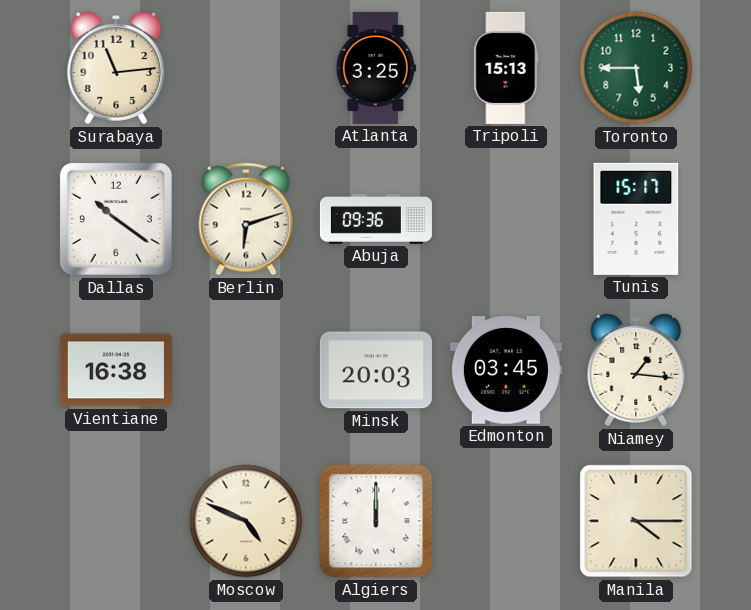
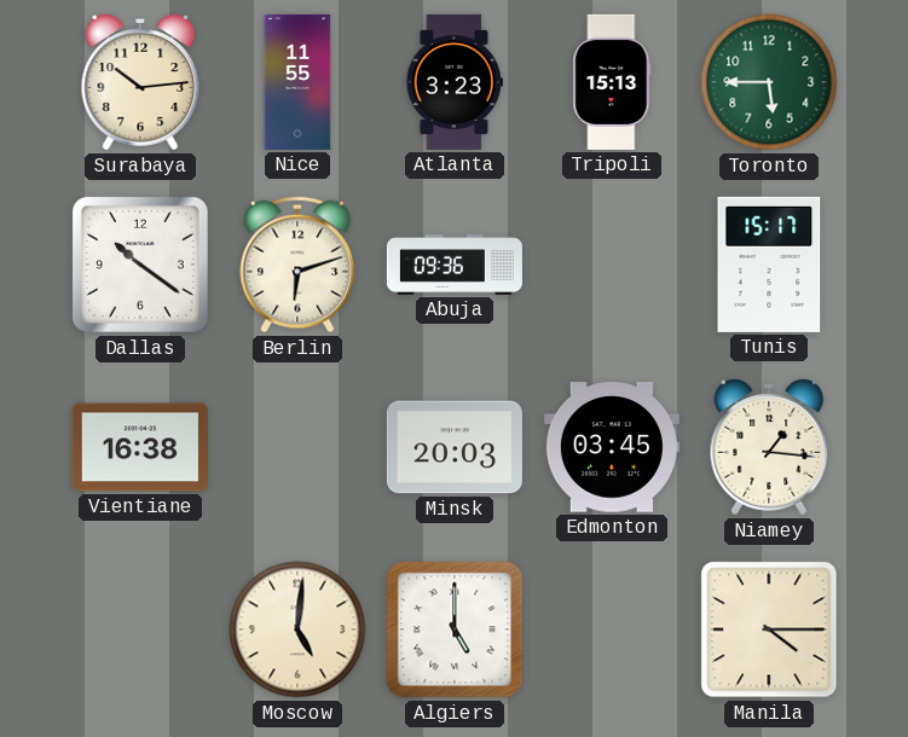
Surabaya: 11:14 -> 10:14
Nice: none -> 11:55
Atlanta: 3:25 -> 3:23
Moscow: 4:49 -> 5:01
Algiers: 12:00 -> 5:00
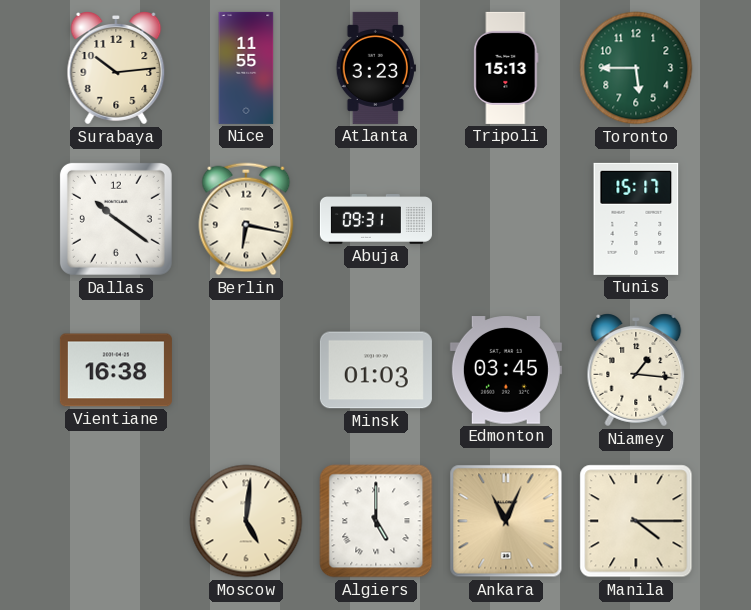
Berlin: 6:12 -> 6:17
Abuja: 09:36 -> 09:31
Minsk: 20:03 -> 01:03
Ankara: none -> 11:04
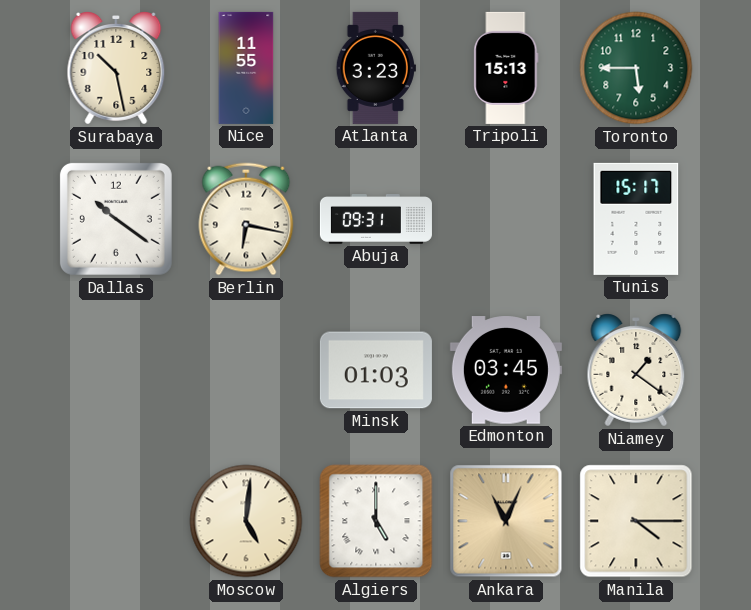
Surabaya: 10:14 -> 10:28
Vientiane: 16:38 -> none
Niamey: 1:16 -> 1:21
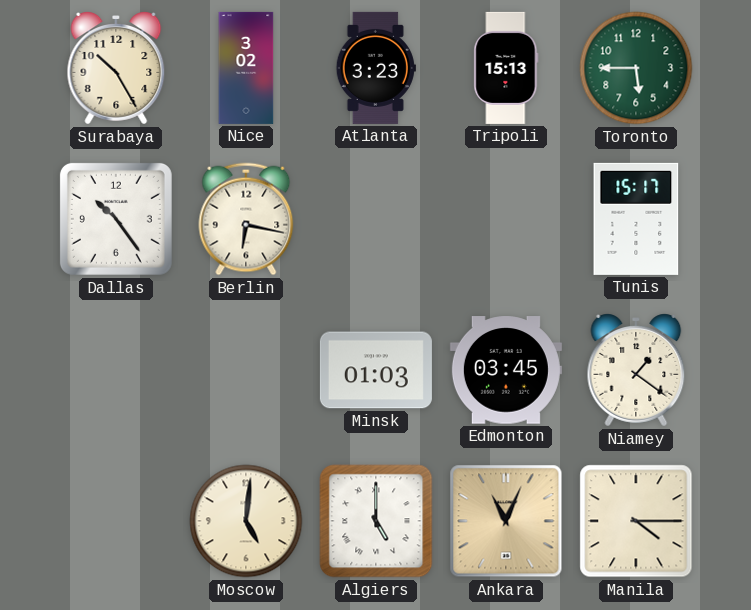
Surabaya: 10:28 -> 10:25
Nice: 11:55 -> 3:02
Dallas: 10:21 -> 10:24
Abuja: 09:31 -> none
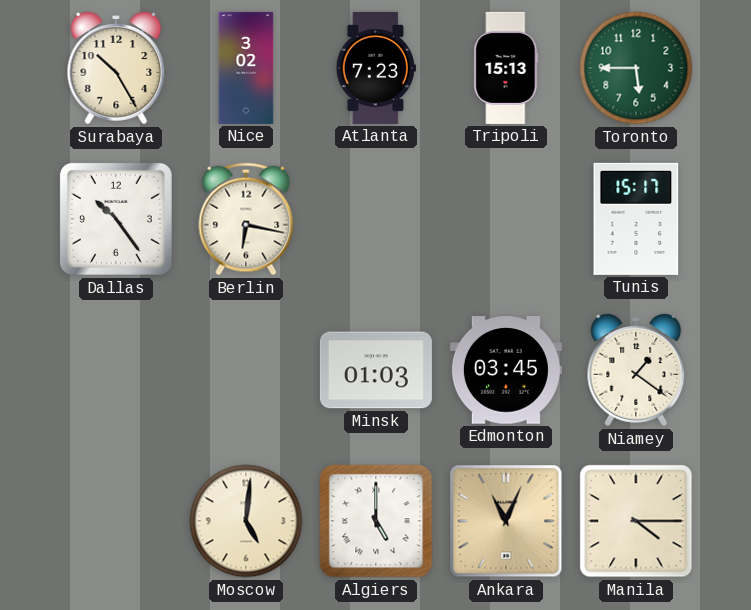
Atlanta: 3:23 -> 7:23
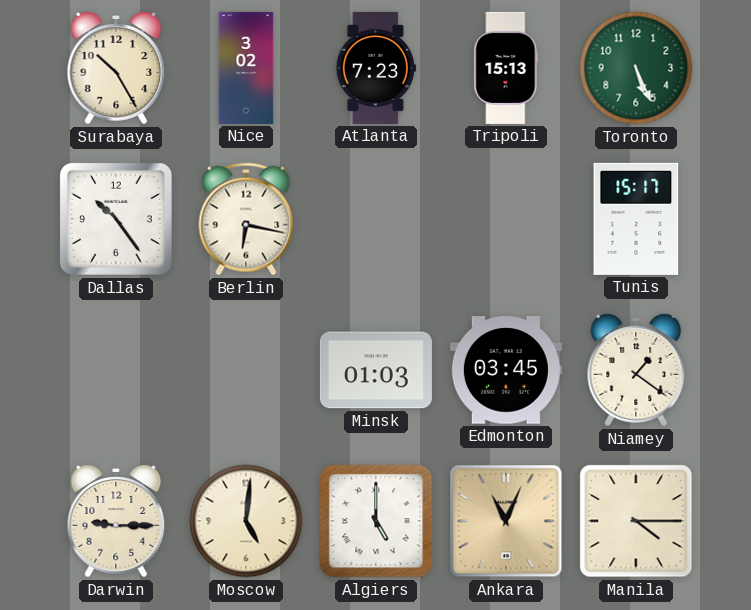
Toronto: 5:45 -> 5:26
Darwin: none -> 9:15
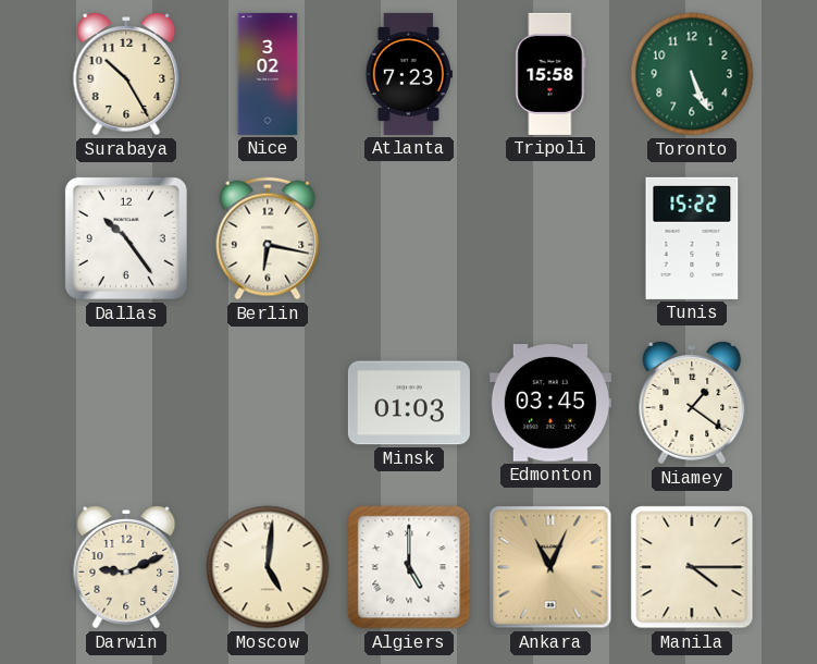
Tripoli: 15:13 -> 15:58
Tunis: 15:17 -> 15:22
Darwin: 9:15 -> 9:11
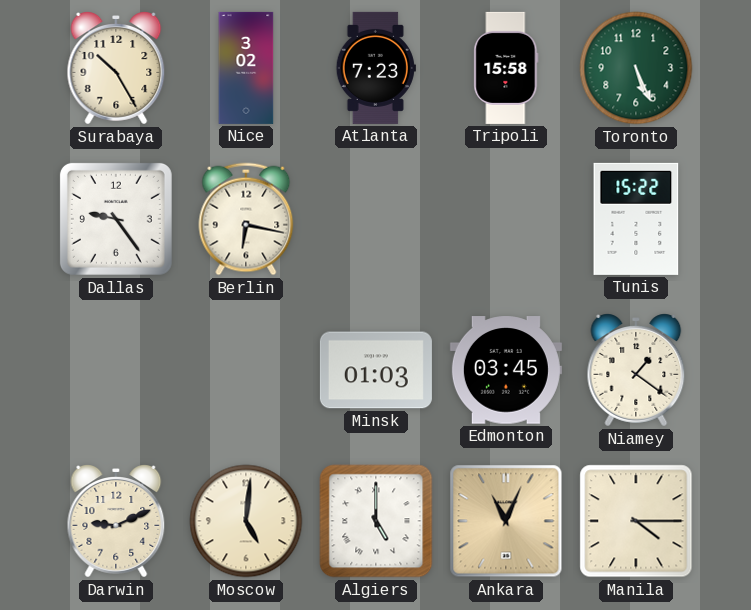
Dallas: 10:24 -> 9:24
